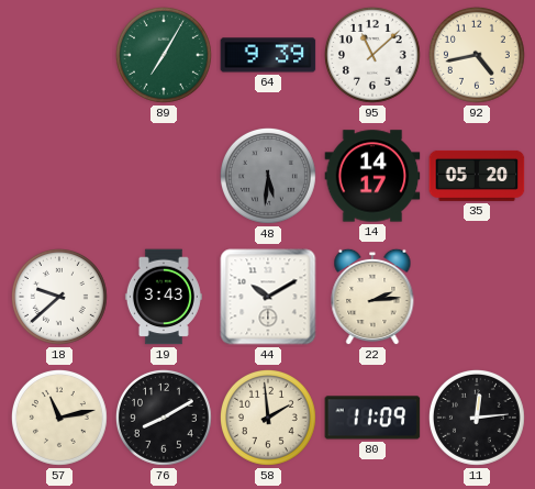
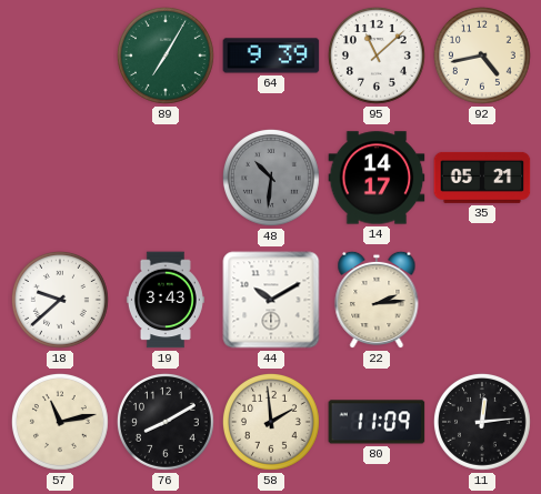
48: 5:31 -> 10:31
35: 05:20 -> 05:21
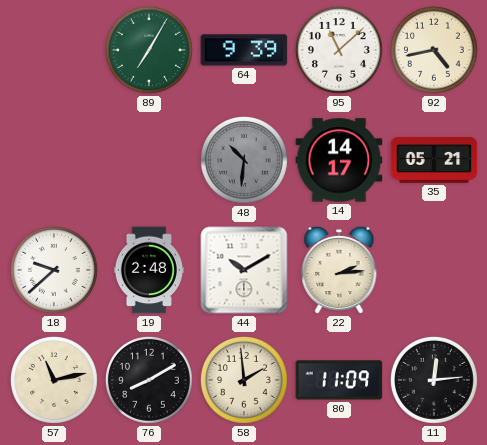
19: 3:43 -> 2:48
